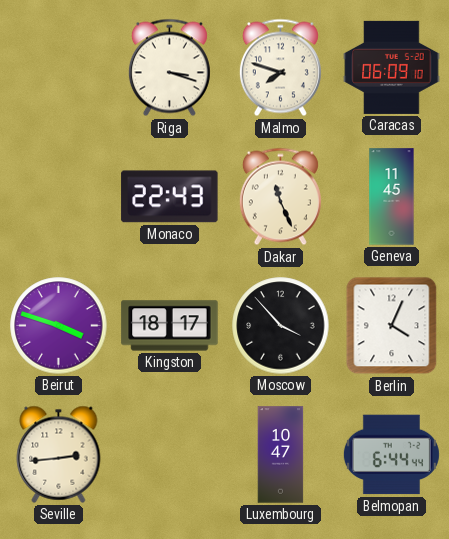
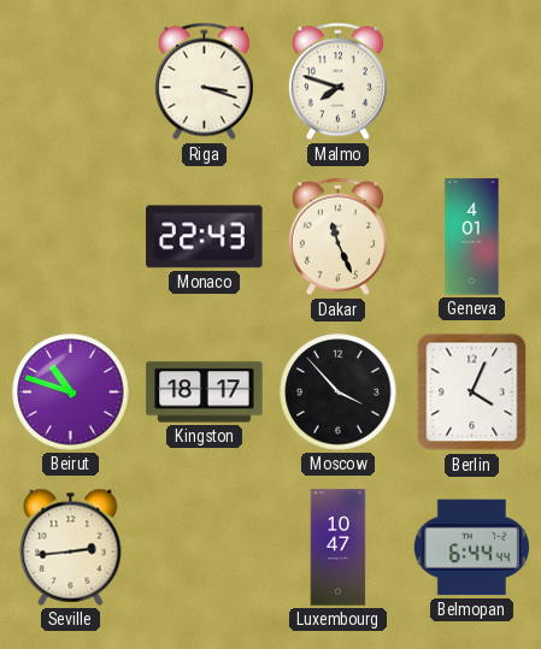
Caracas: 06:09 -> none
Geneva: 11:45 -> 4:01
Beirut: 3:48 -> 10:48
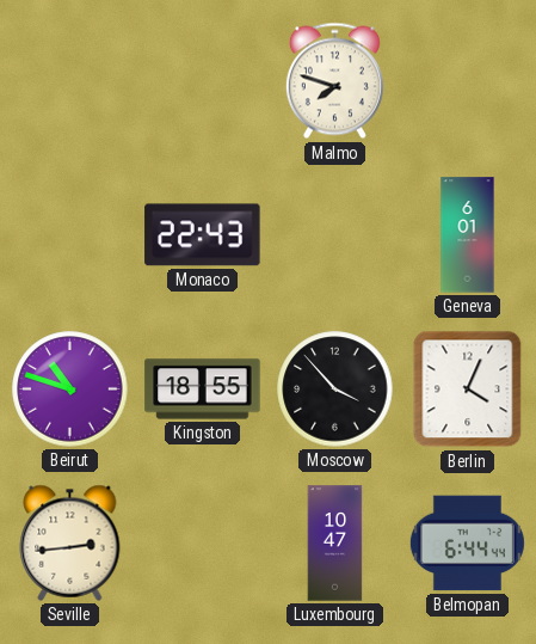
Riga: 3:18 -> none
Dakar: 11:26 -> none
Geneva: 4:01 -> 6:01
Kingston: 18:17 -> 18:55
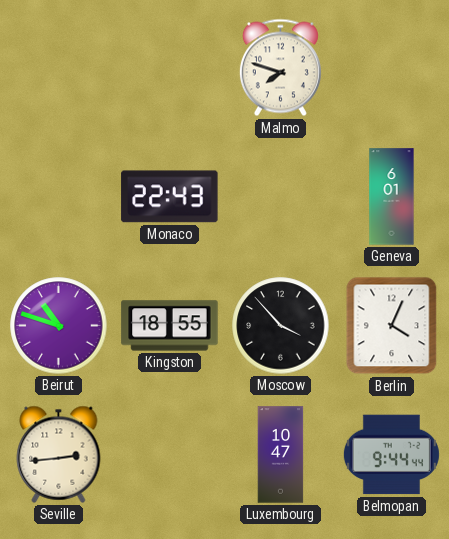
Belmopan: 6:44 -> 9:44
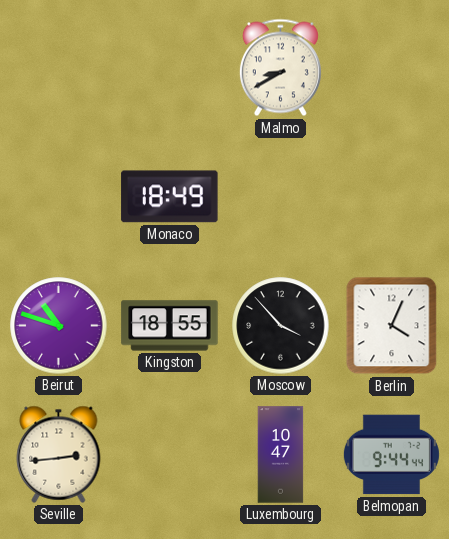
Malmo: 7:48 -> 8:40
Monaco: 22:43 -> 18:49
Geneva: 6:01 -> none
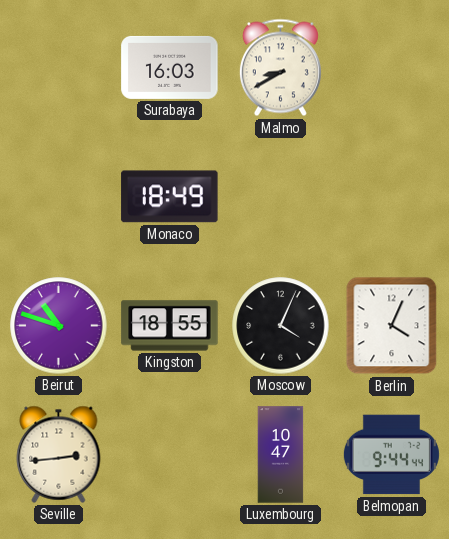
Surabaya: none -> 16:03
Moscow: 3:53 -> 4:04
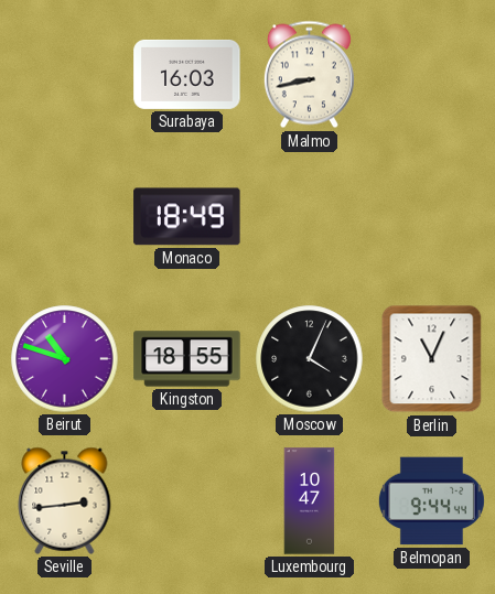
Malmo: 8:40 -> 8:43
Berlin: 4:04 -> 11:04
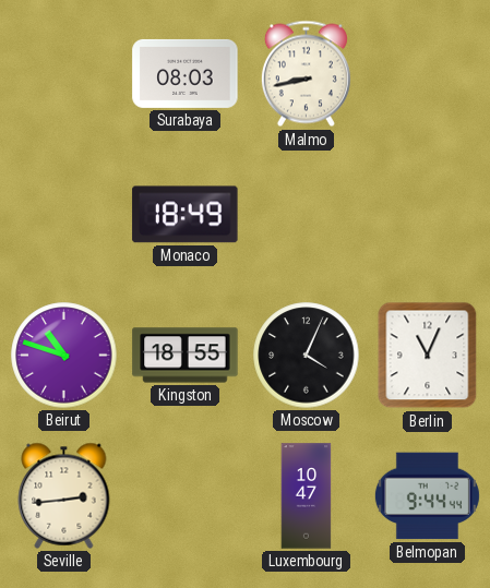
Surabaya: 16:03 -> 08:03
